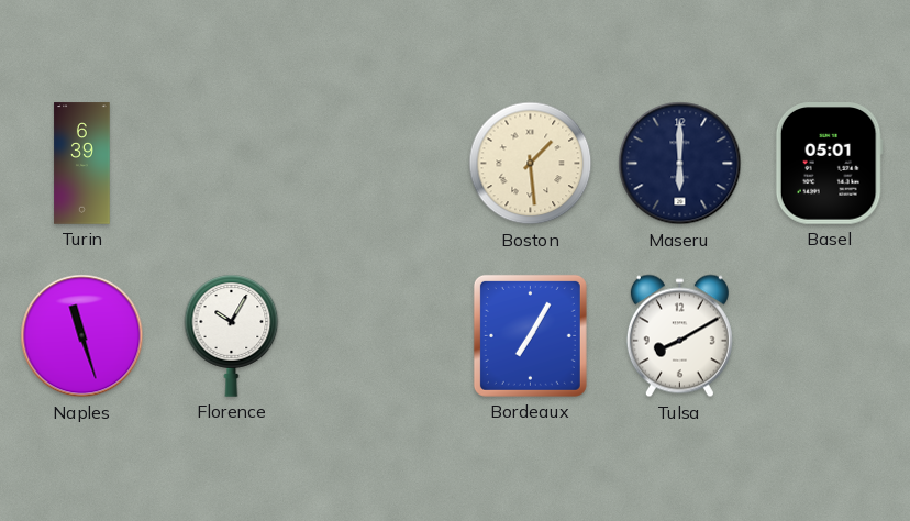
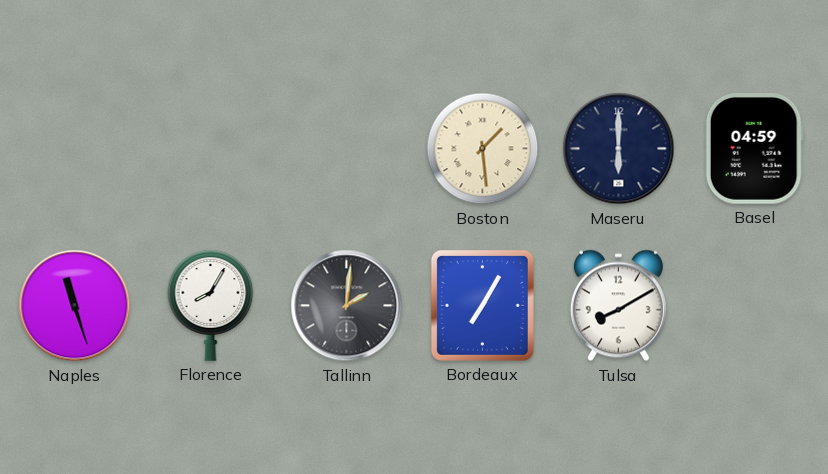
Turin: 6:39 -> none
Basel: 05:01 -> 04:59
Florence: 10:05 -> 8:05
Tallinn: none -> 2:01
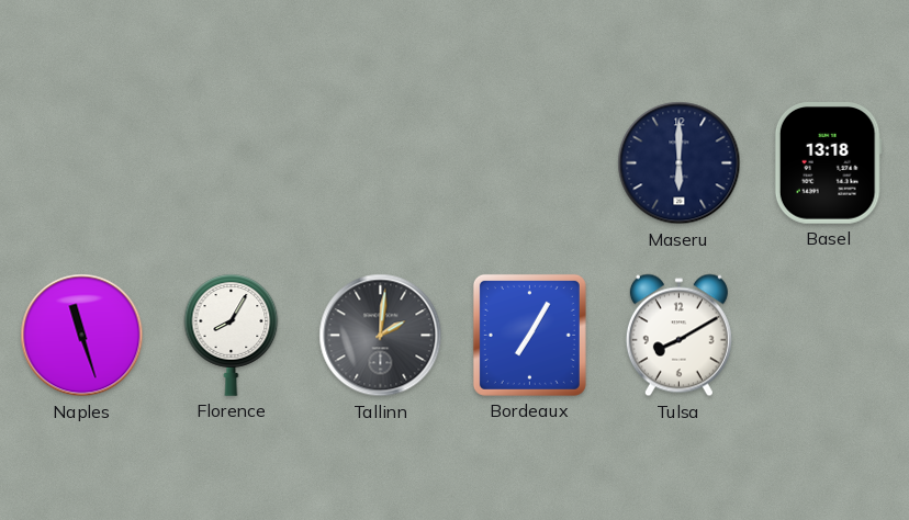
Boston: 1:29 -> none
Basel: 04:59 -> 13:18
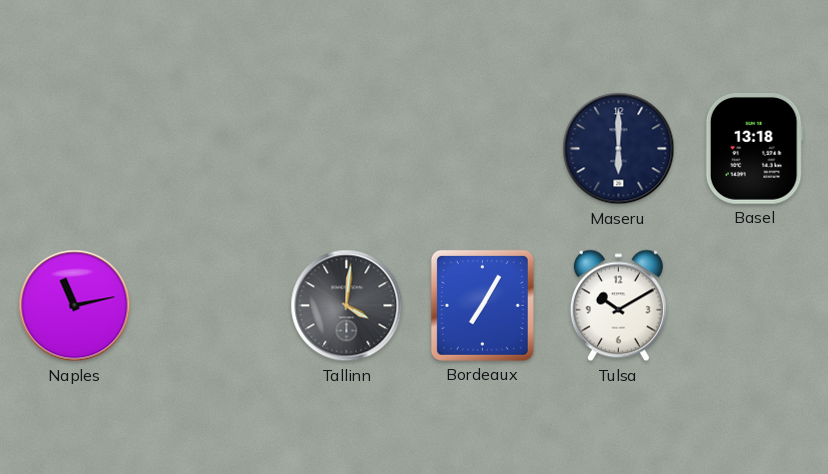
Naples: 11:27 -> 11:13
Florence: 8:05 -> none
Tallinn: 2:01 -> 4:01
Tulsa: 8:10 -> 10:10
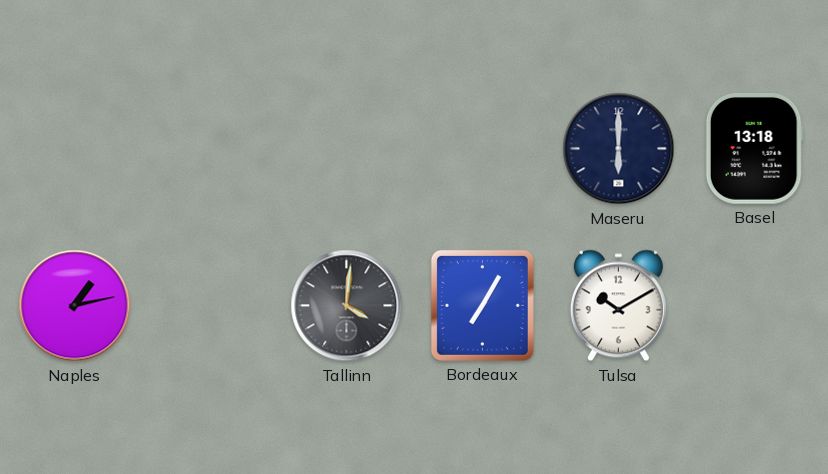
Naples: 11:13 -> 1:13
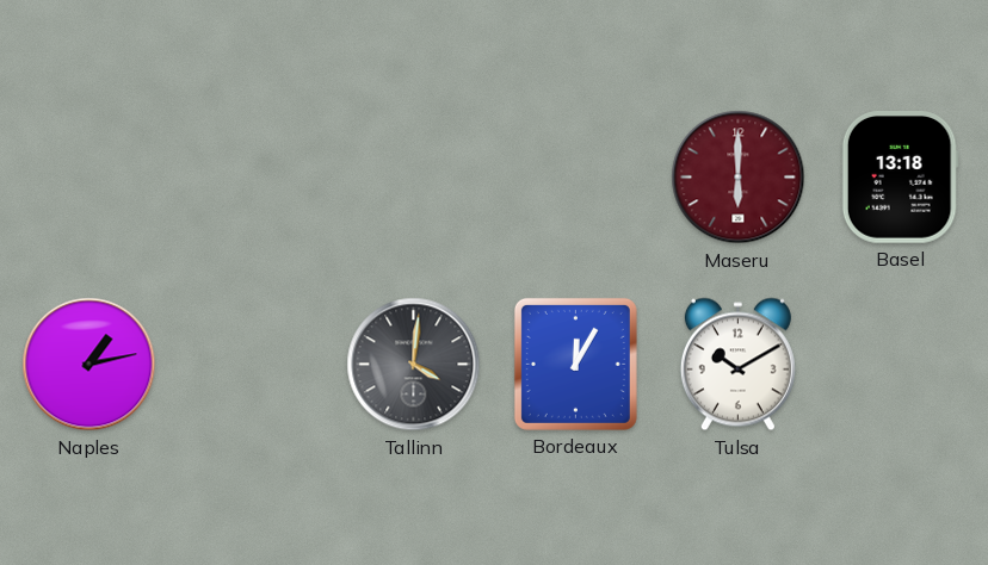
Maseru dial: navy -> burgundy
Bordeaux: 7:05 -> 12:05
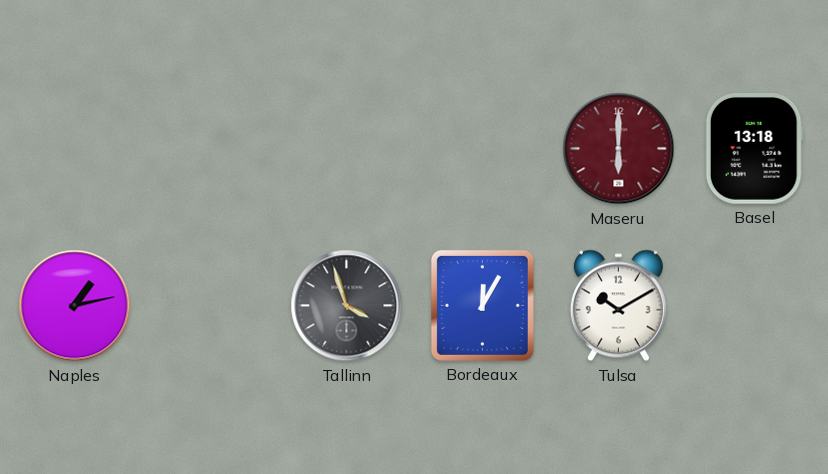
Tallinn: 4:01 -> 3:57
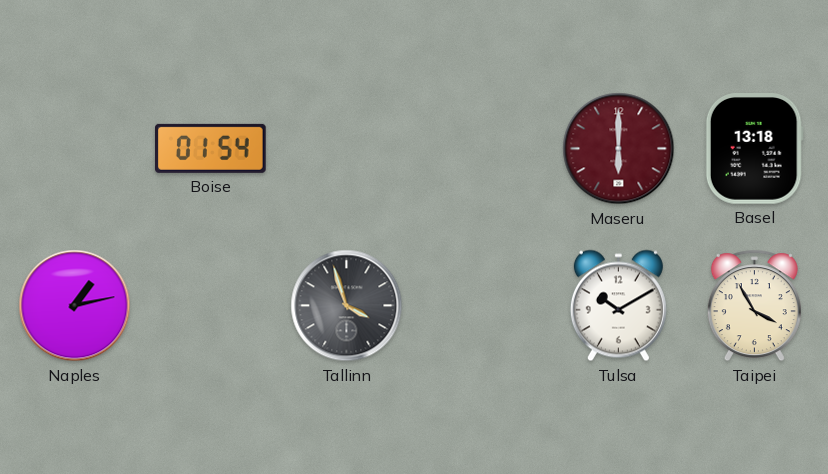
Boise: none -> 01:54
Bordeaux: 12:05 -> none
Taipei: none -> 3:55
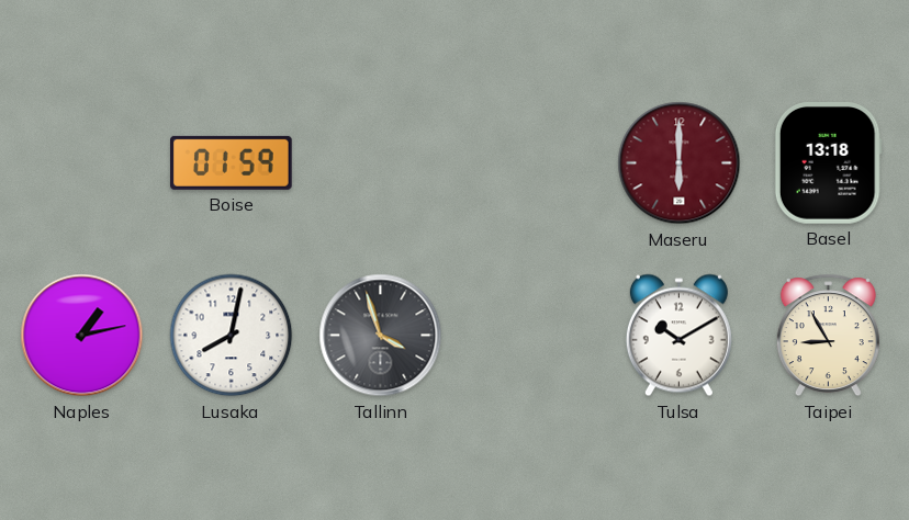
Boise: 01:54 -> 01:59
Lusaka: none -> 8:02
Taipei: 3:55 -> 8:55
